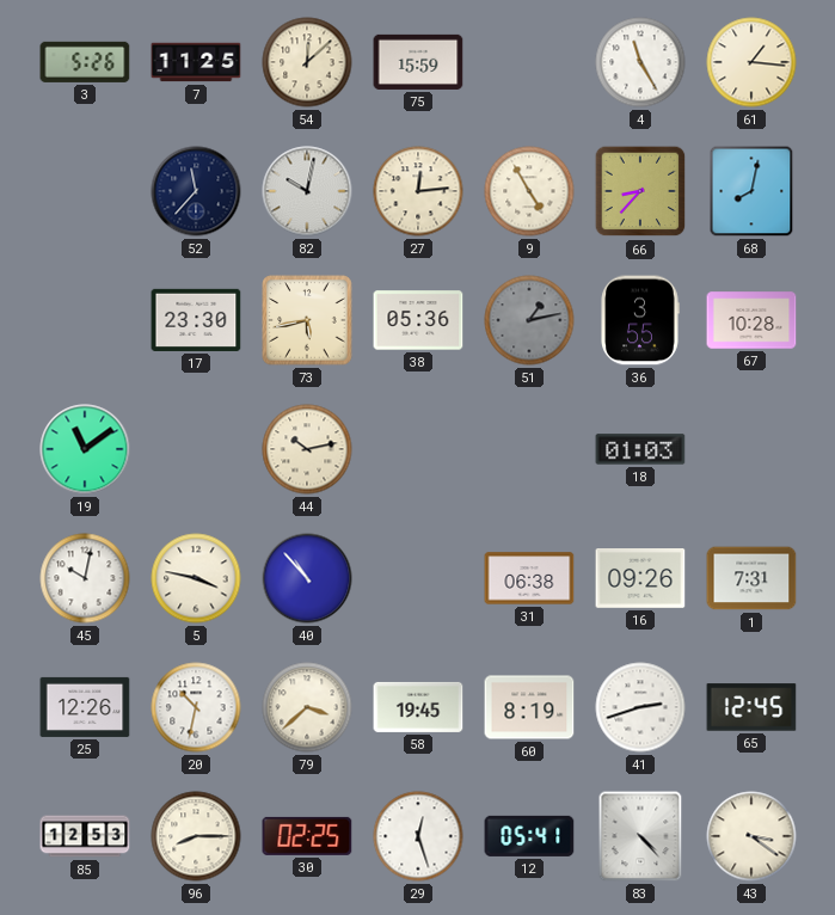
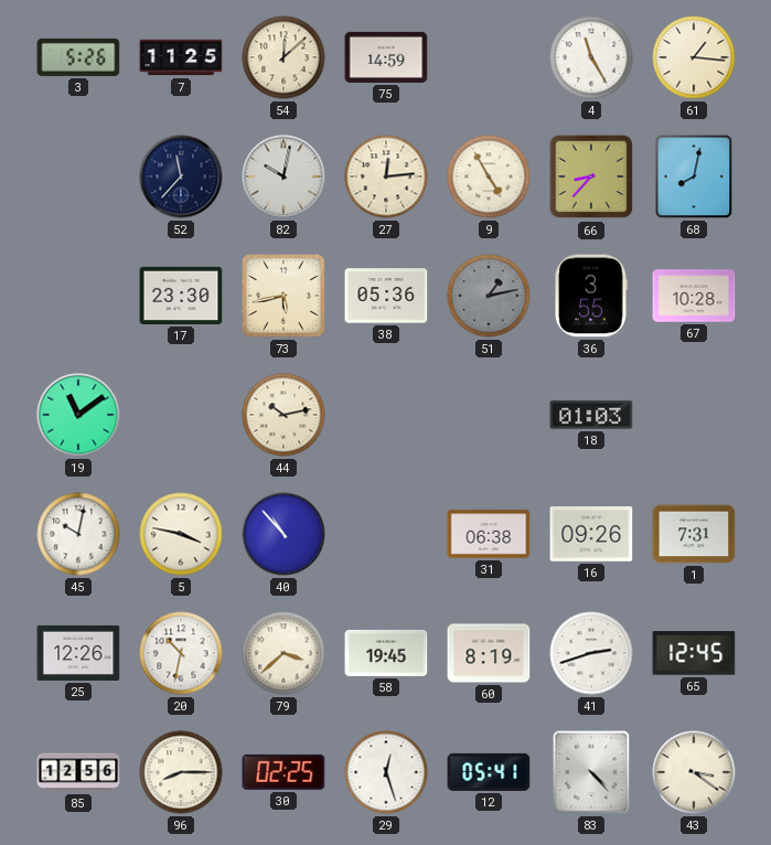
75: 15:59 -> 14:59
85: 12:53 -> 12:56
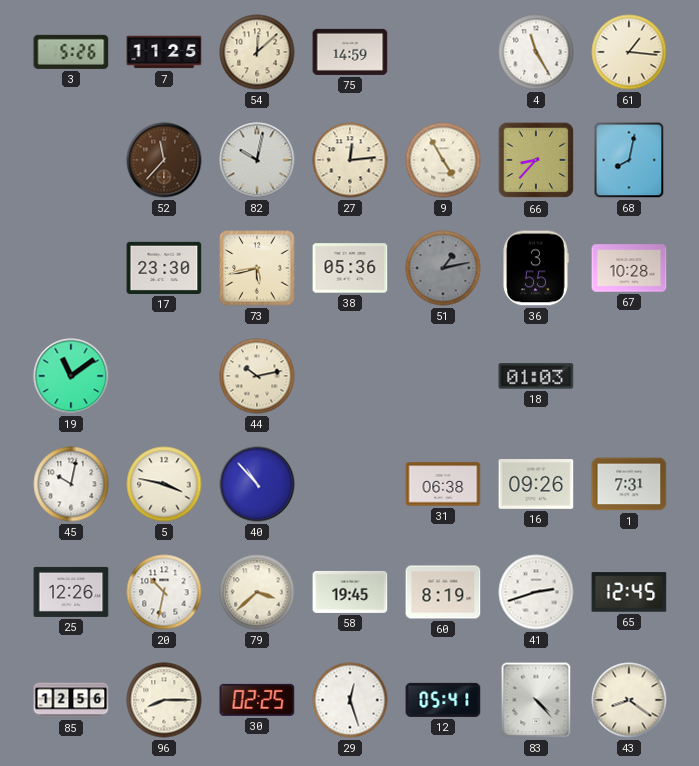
52 dial: navy -> brown
43: 3:21 -> 8:21
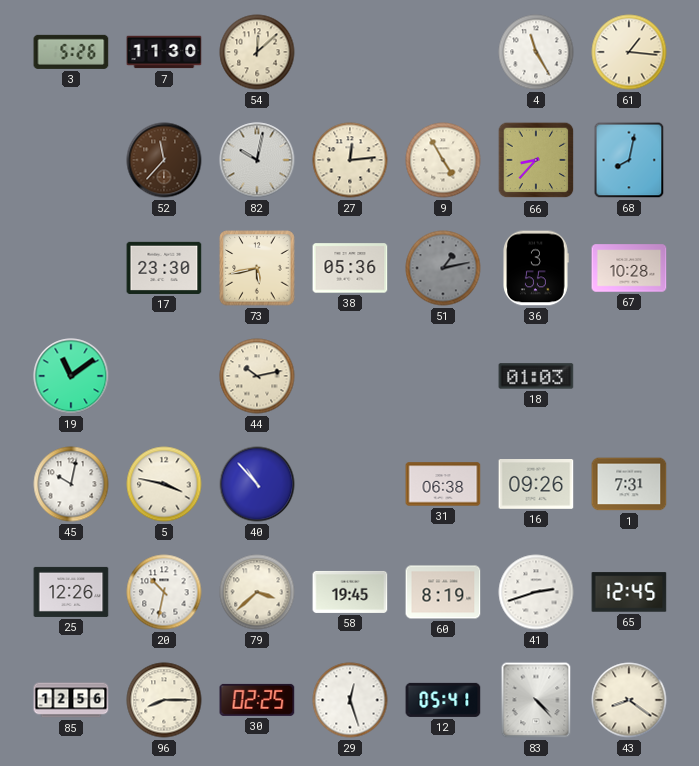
7: 11:25 -> 11:30
75: 14:59 -> none
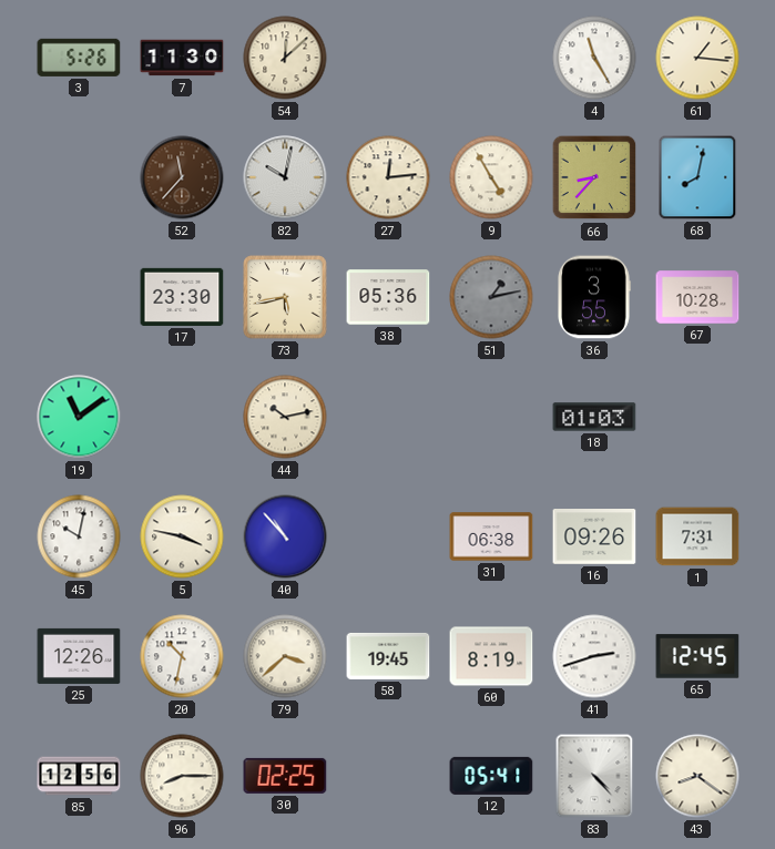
29: 12:27 -> none
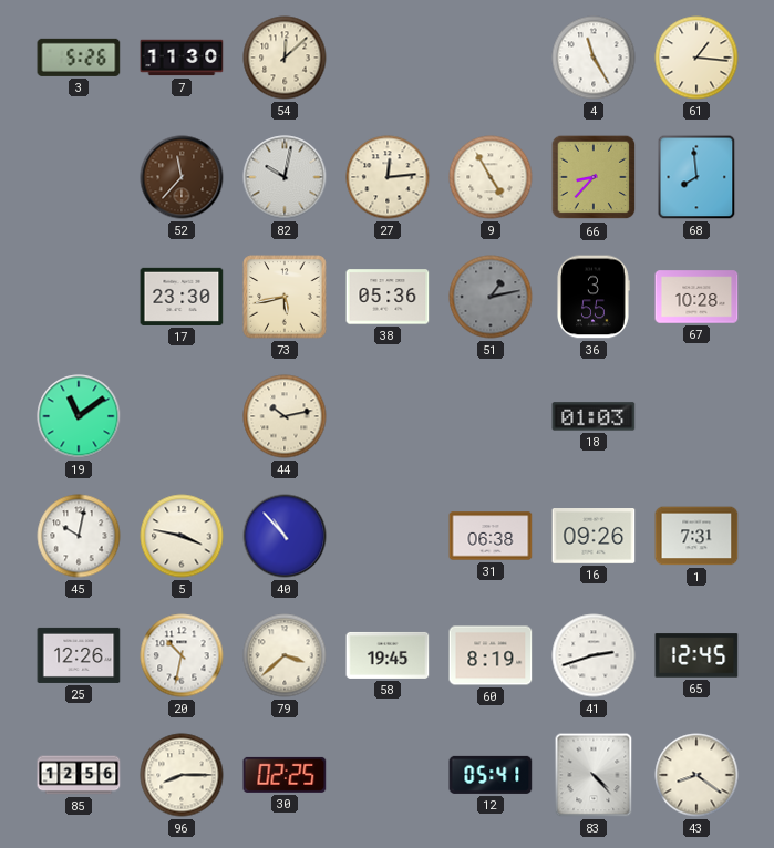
68: 8:02 -> 7:59
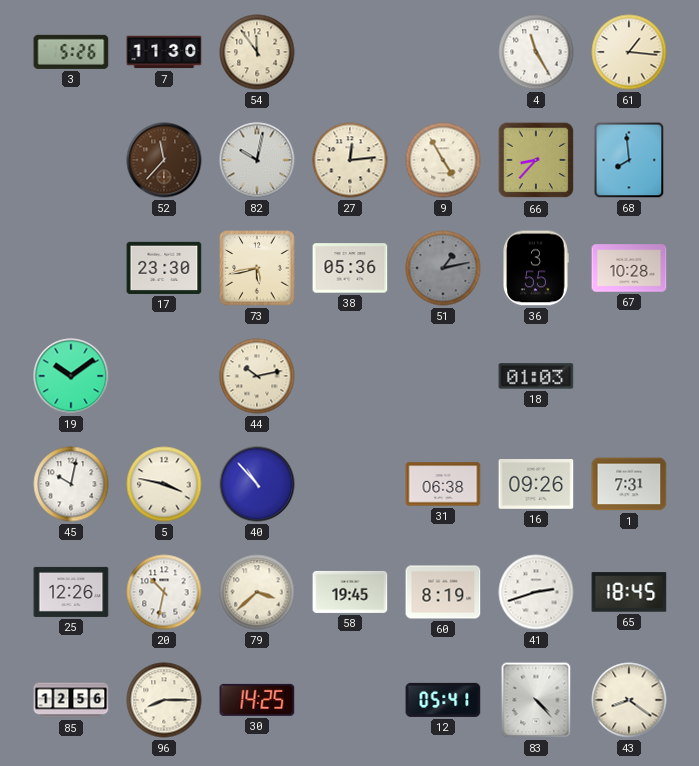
54: 12:08 -> 11:54
19: 11:09 -> 10:09
65: 12:45 -> 18:45
30: 02:25 -> 14:25
